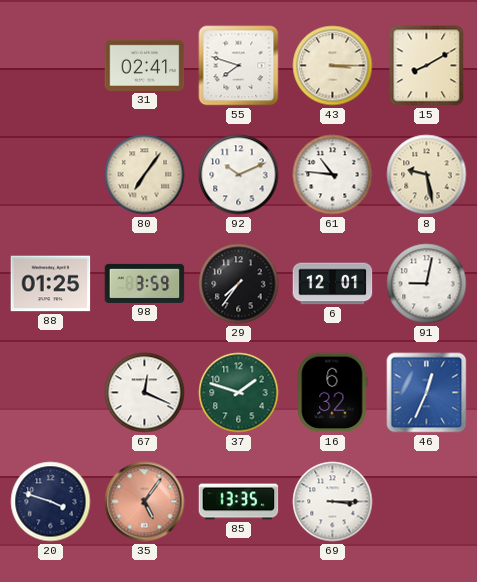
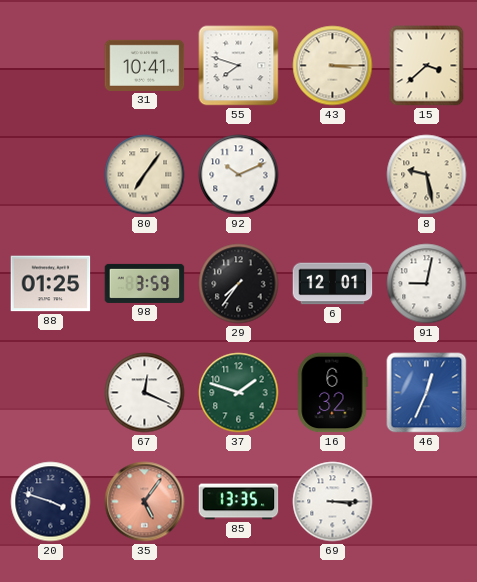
31: 02:41 -> 10:41
15: 8:10 -> 3:38
61: 10:46 -> none
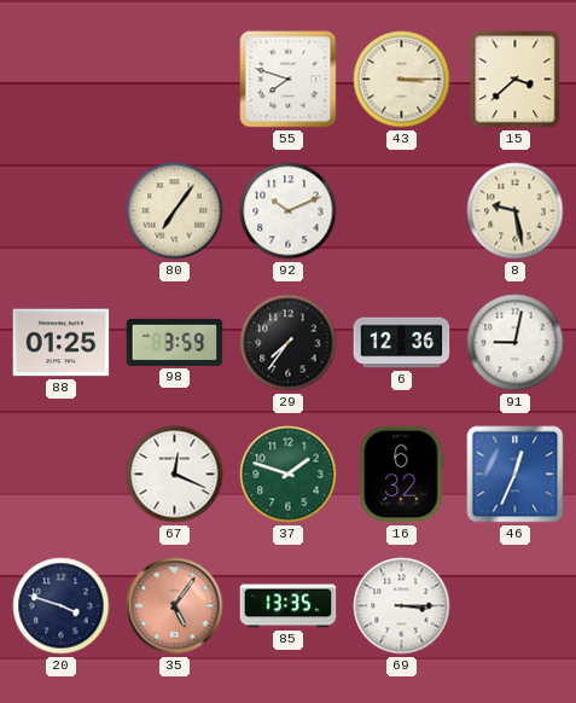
31: 10:41 -> none
6: 12:01 -> 12:36
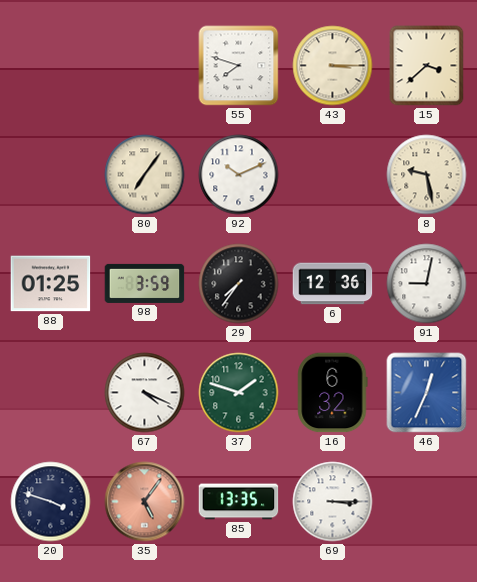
67: 12:19 -> 4:19
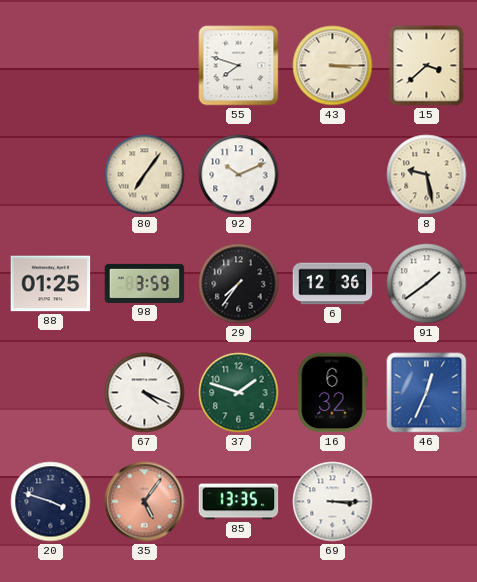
91: 9:02 -> 1:39
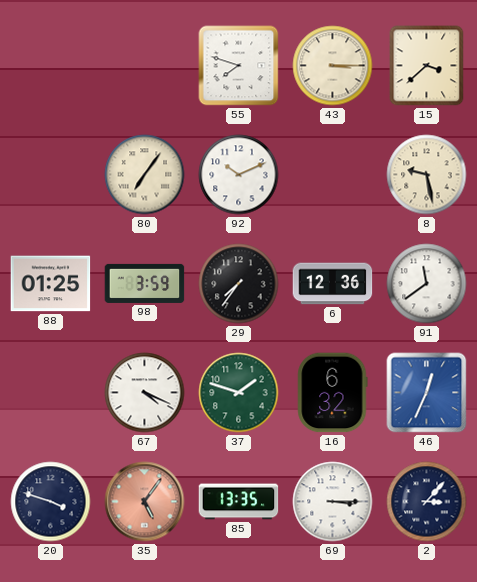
91: 1:39 -> 11:39
2: none -> 3:07
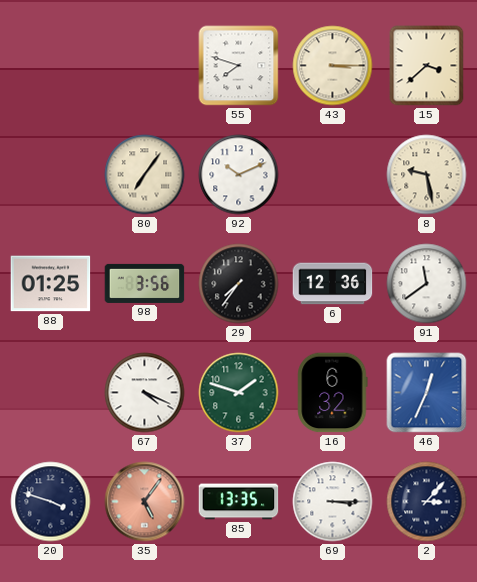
98: 3:59 -> 3:56
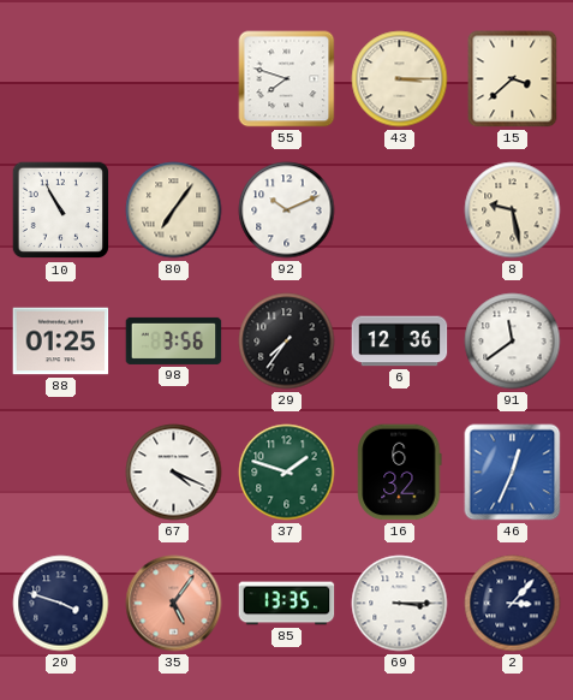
10: none -> 10:55
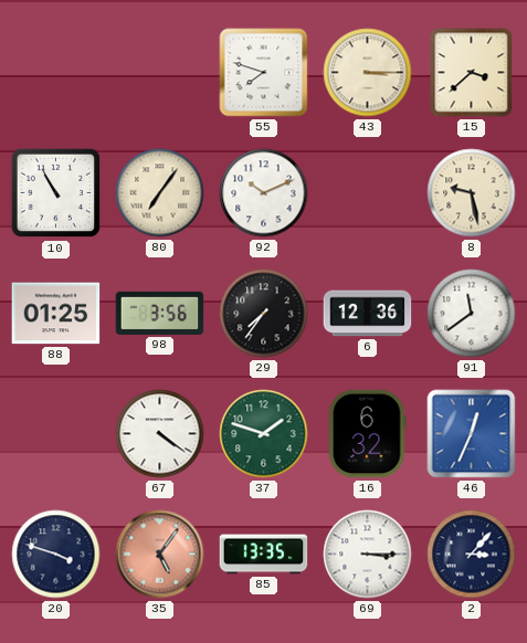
67: 4:19 -> 4:21
